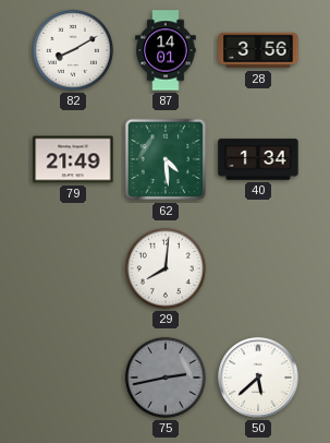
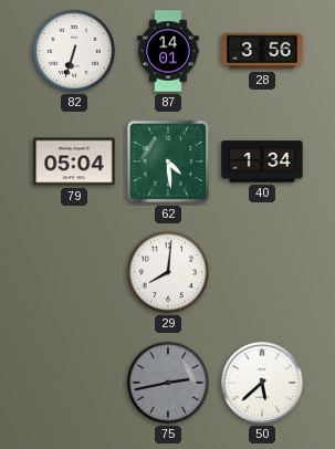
82: 8:10 -> 6:33
79: 21:49 -> 05:04
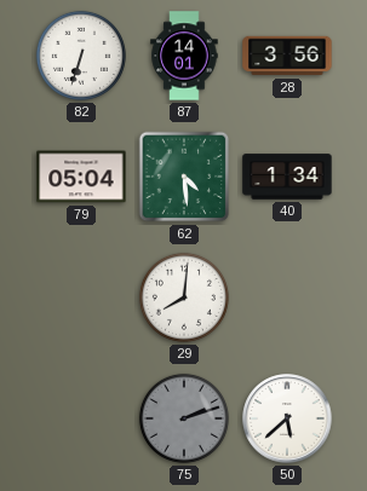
75: 2:43 -> 2:12
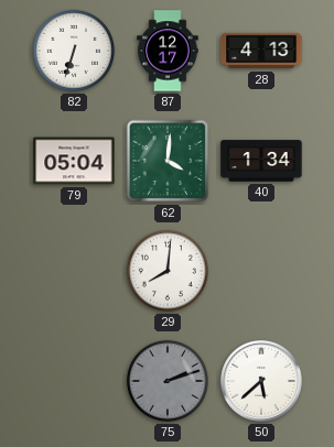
87: 14:01 -> 12:17
28: 3:56 -> 4:13
62: 4:29 -> 4:01
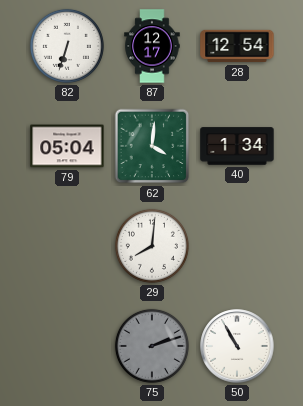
28: 4:13 -> 12:54
50: 5:38 -> 10:55
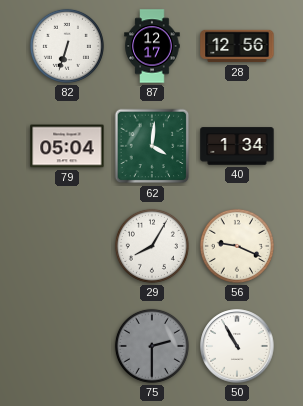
28: 12:54 -> 12:56
29: 8:01 -> 8:05
56: none -> 9:19
75: 2:12 -> 2:30
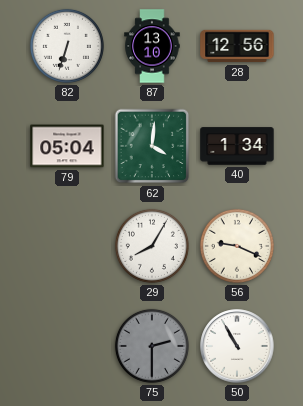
87: 12:17 -> 13:10
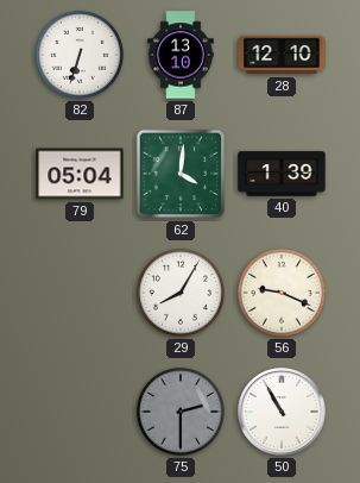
28: 12:56 -> 12:10
40: 1:34 -> 1:39
